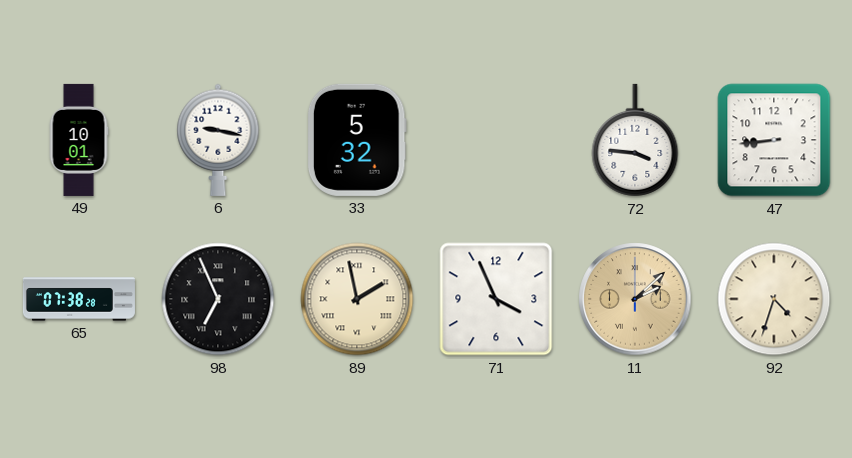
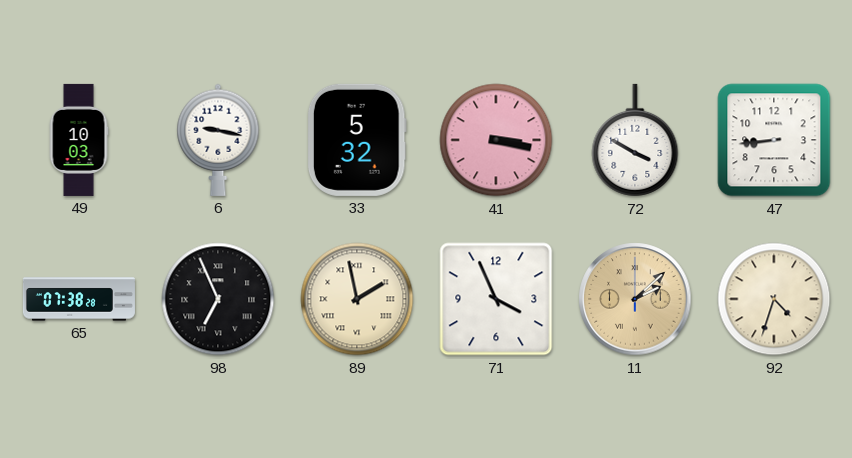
49: 10:01 -> 10:03
41: none -> 3:17
72: 3:46 -> 3:50
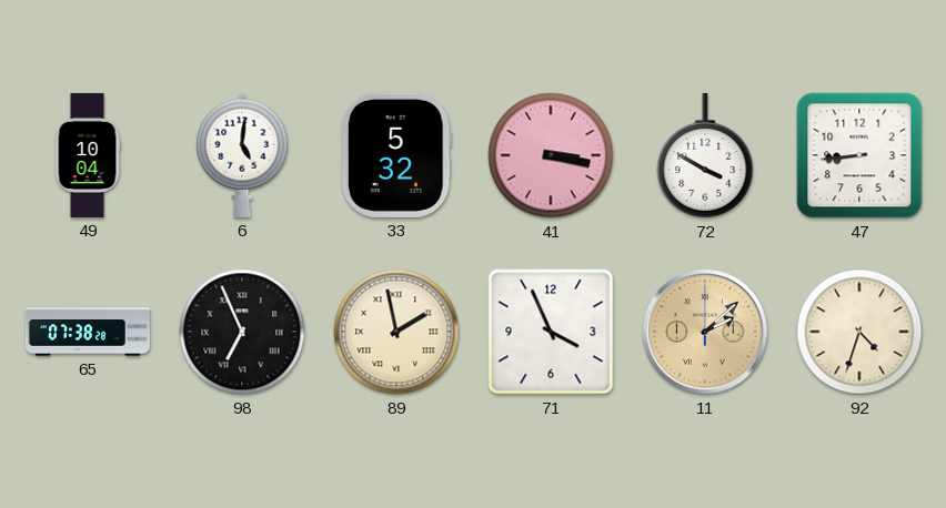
49: 10:03 -> 10:04
6: 9:17 -> 5:01
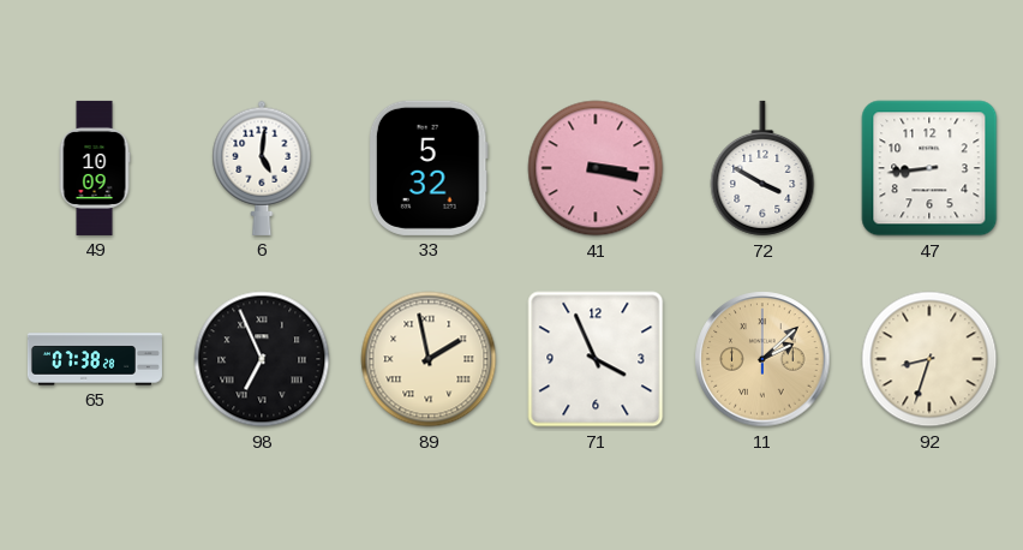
49: 10:04 -> 10:09
92: 4:33 -> 8:33
